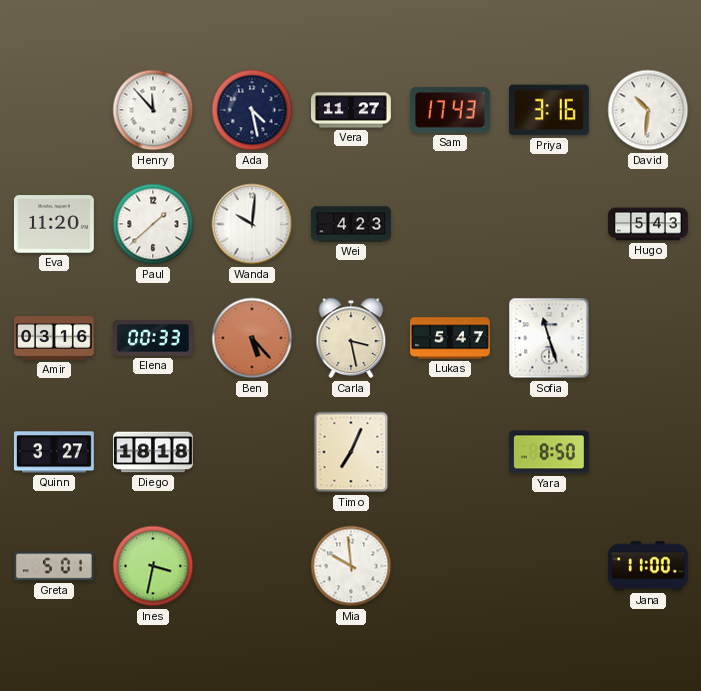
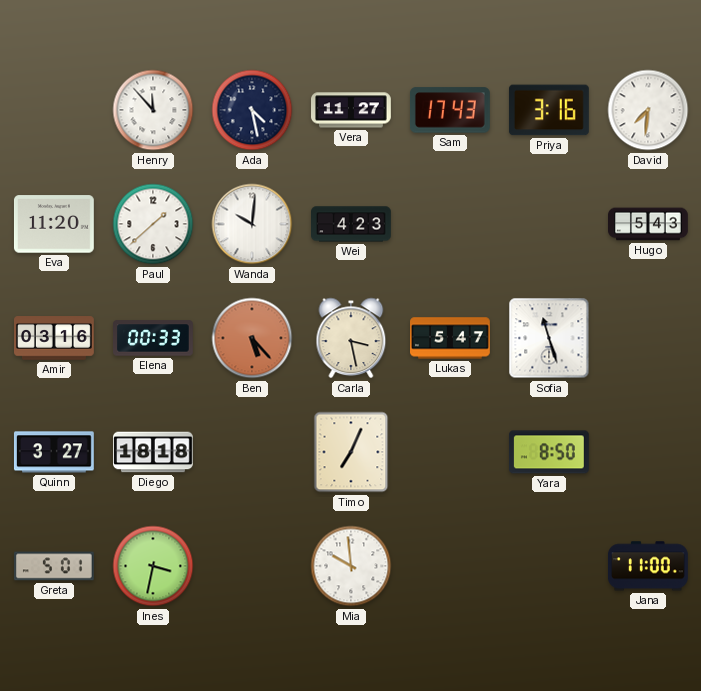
David: 10:31 -> 7:31
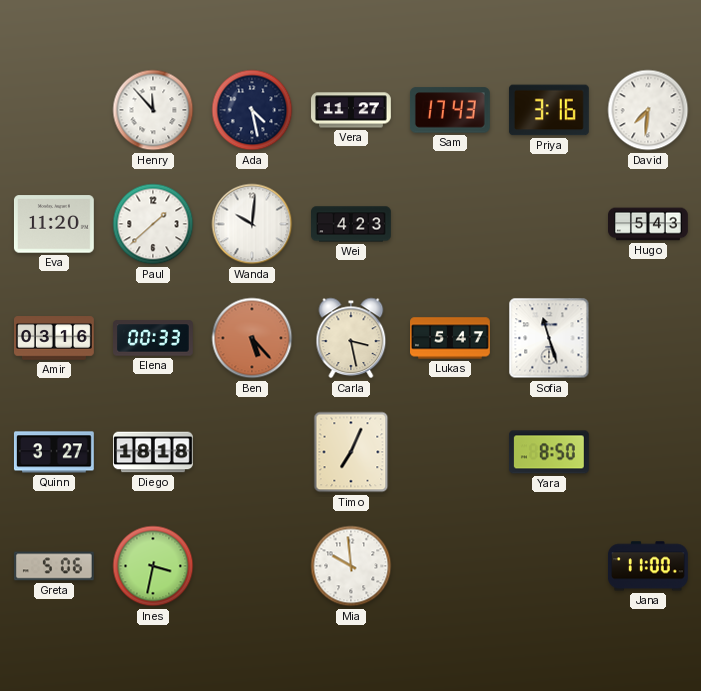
Greta: 5:01 -> 5:06
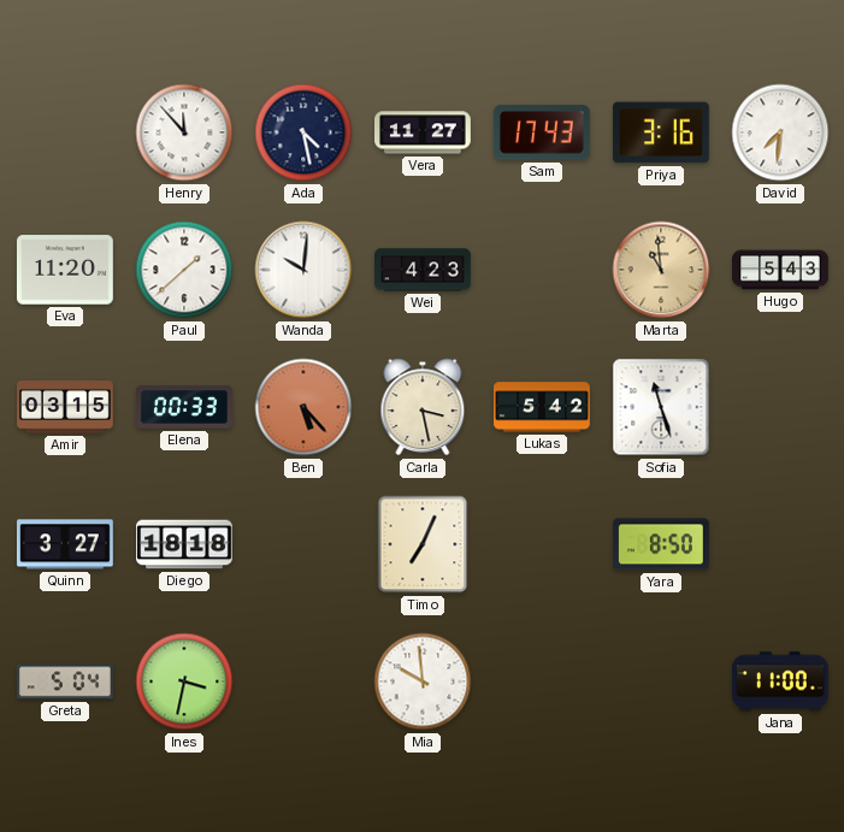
Marta: none -> 10:59
Amir: 03:16 -> 03:15
Lukas: 5:47 -> 5:42
Greta: 5:06 -> 5:04
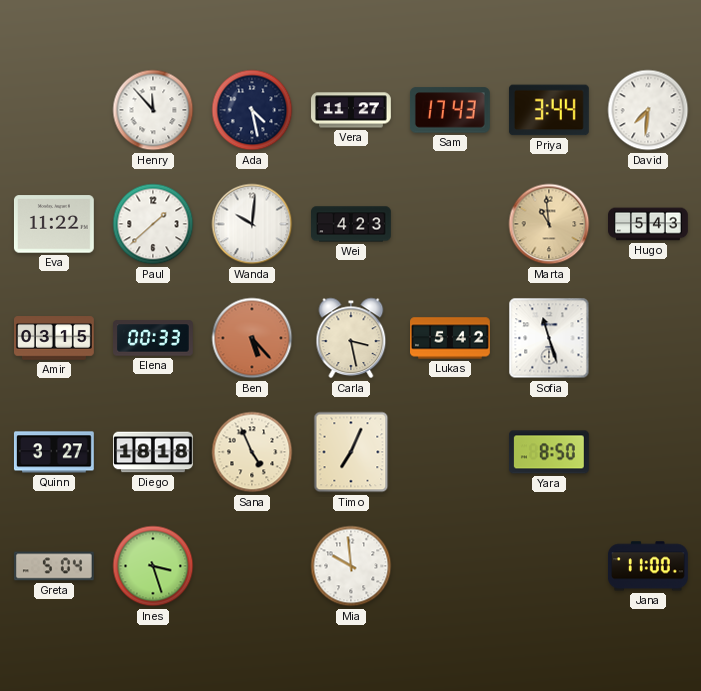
Priya: 3:16 -> 3:44
Eva: 11:20 -> 11:22
Sana: none -> 4:56
Ines: 3:32 -> 3:27
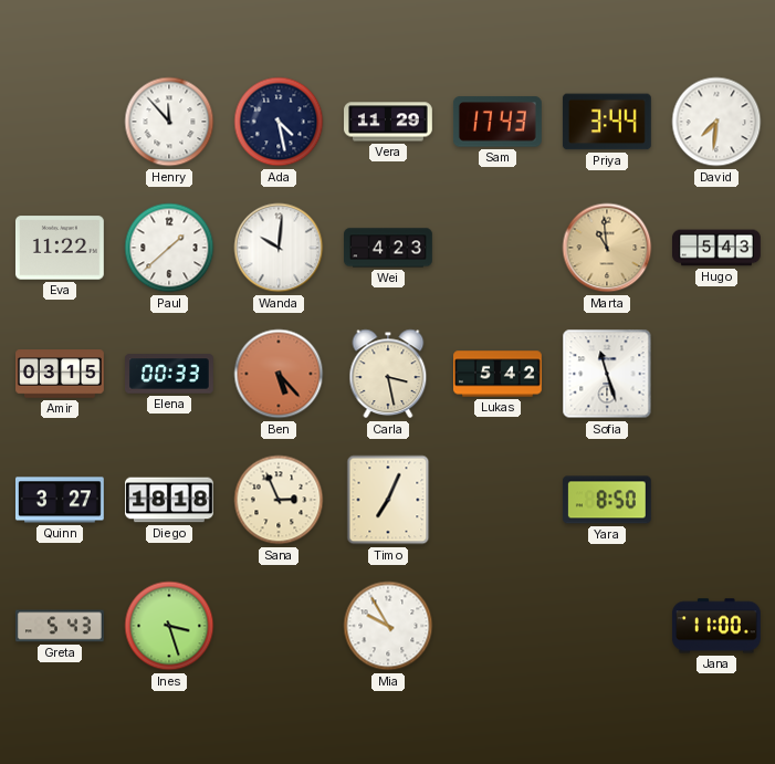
Vera: 11:27 -> 11:29
Sana: 4:56 -> 2:56
Greta: 5:04 -> 5:43
Mia: 9:59 -> 9:55
